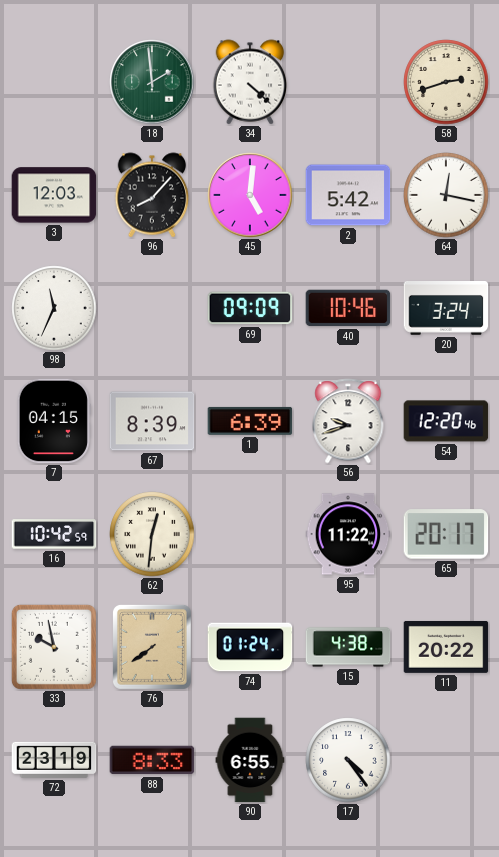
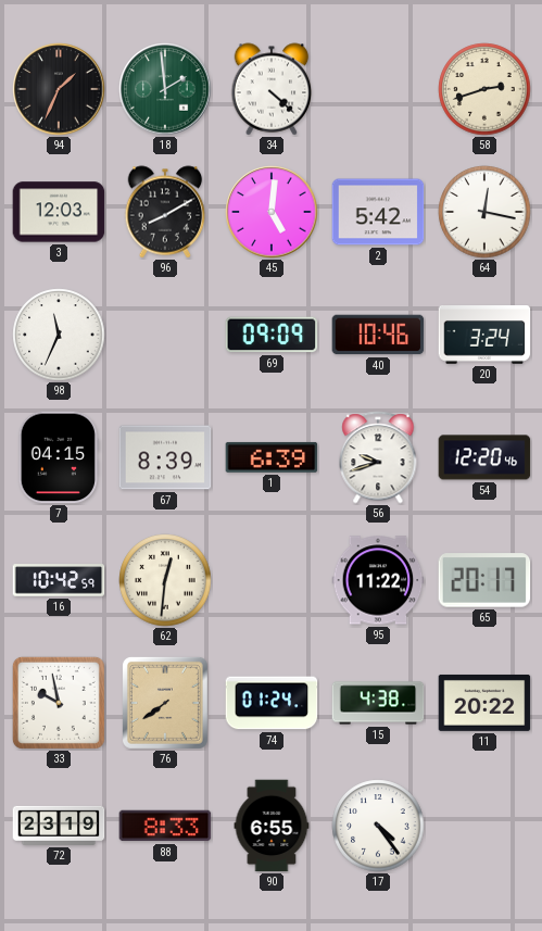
94: none -> 1:34
96: 8:07 -> 8:10
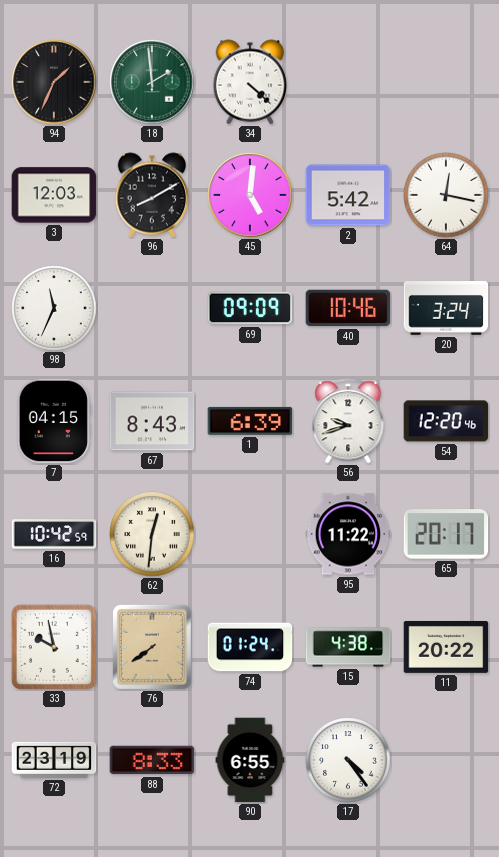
58: 2:42 -> none
67: 8:39 -> 8:43
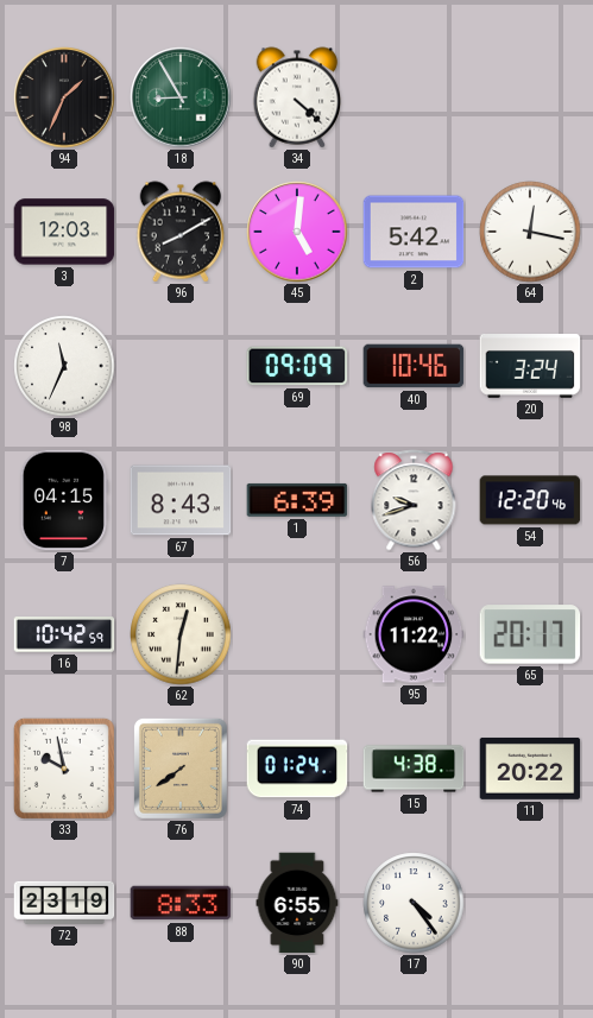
18: 1:59 -> 8:55
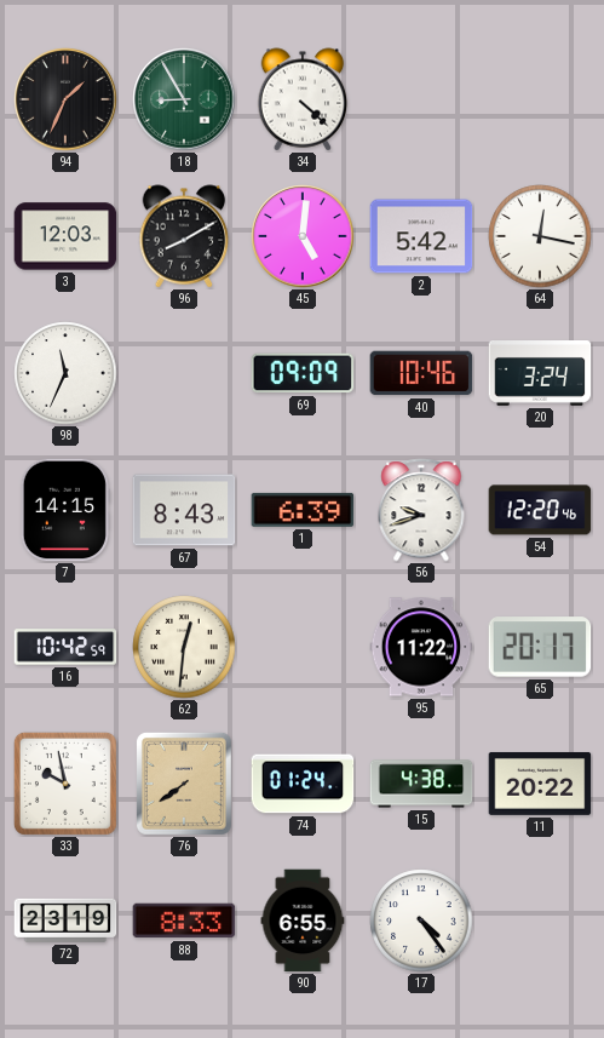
7: 04:15 -> 14:15
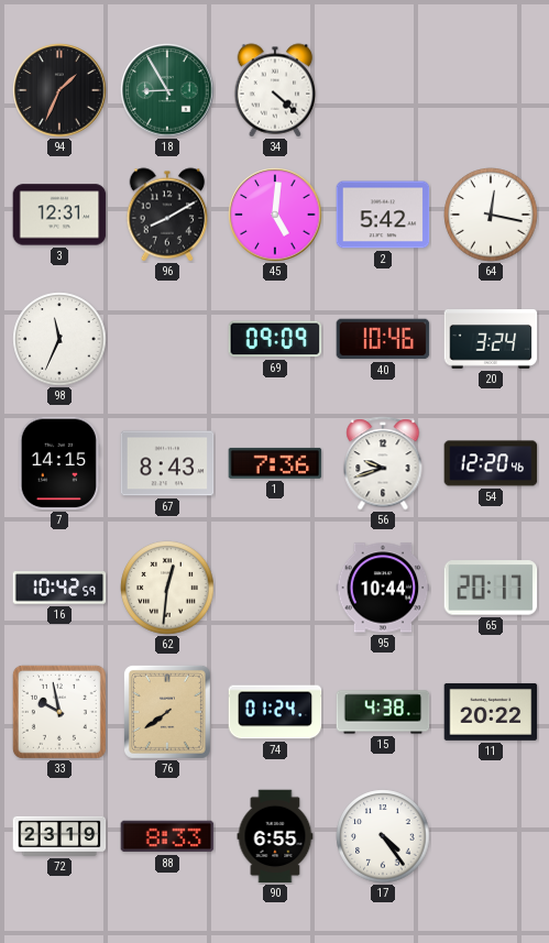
3: 12:03 -> 12:31
1: 6:39 -> 7:36
95: 11:22 -> 10:44
